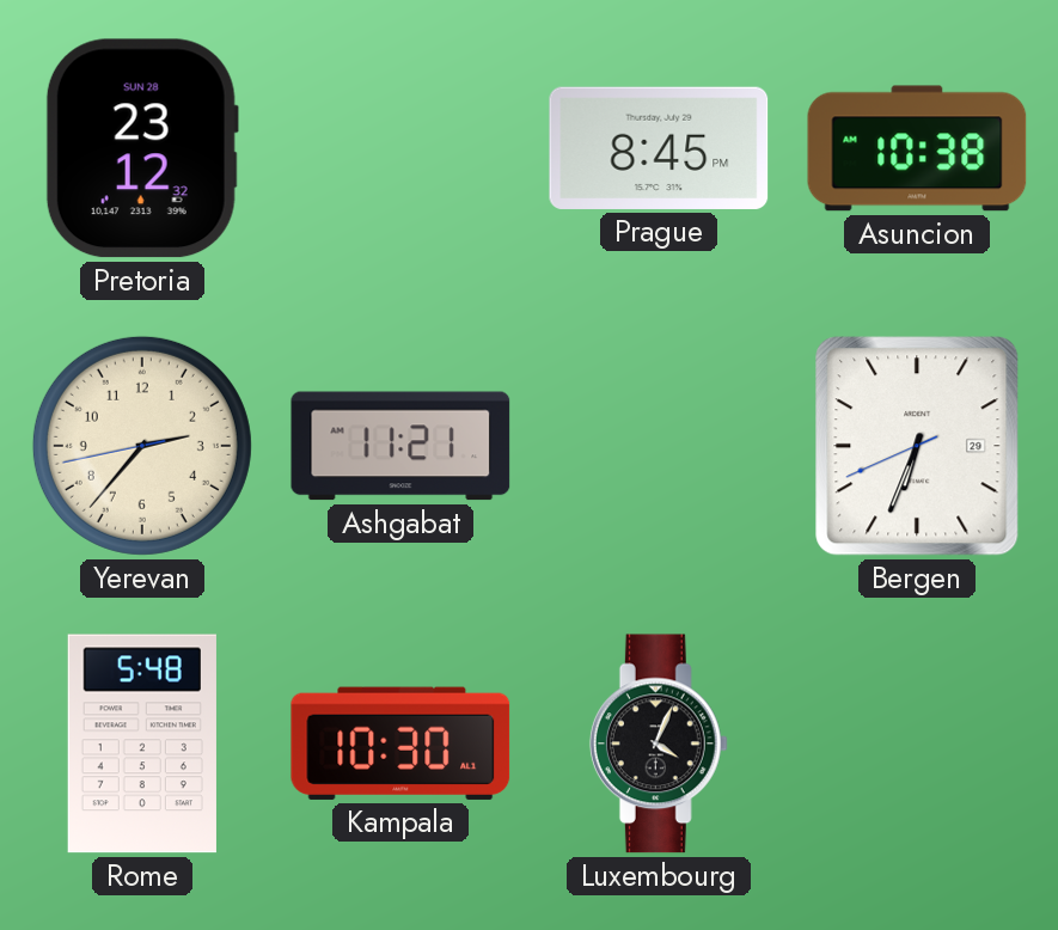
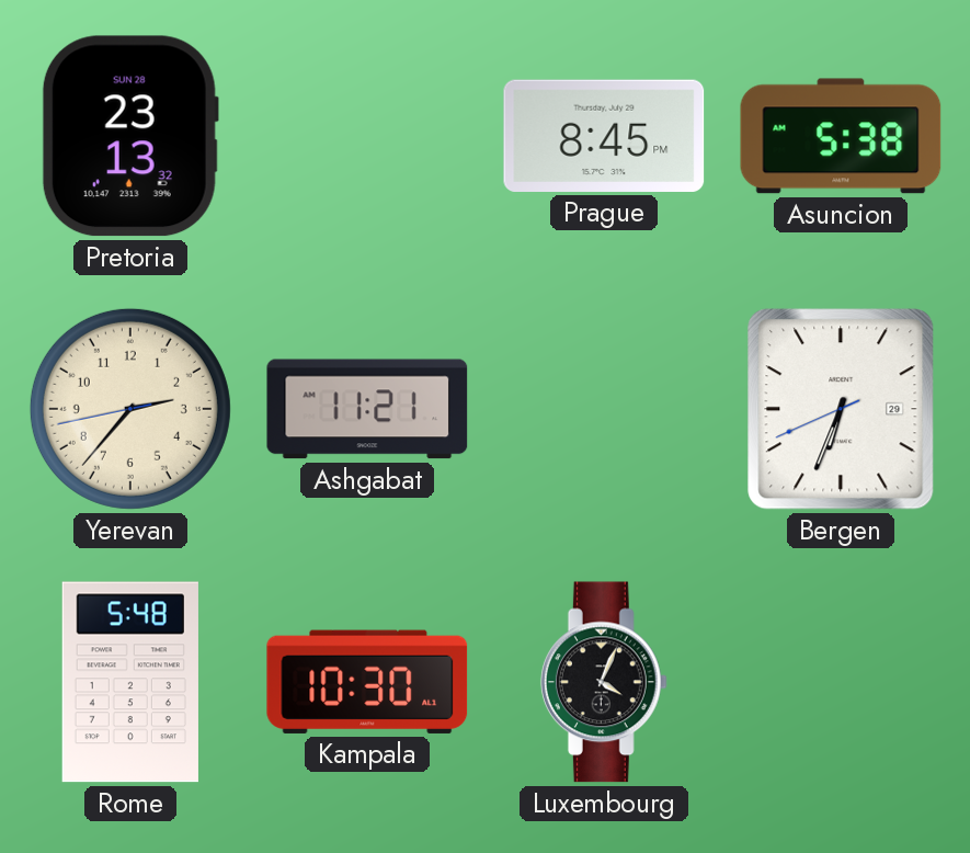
Pretoria: 23:12 -> 23:13
Asuncion: 10:38 -> 5:38
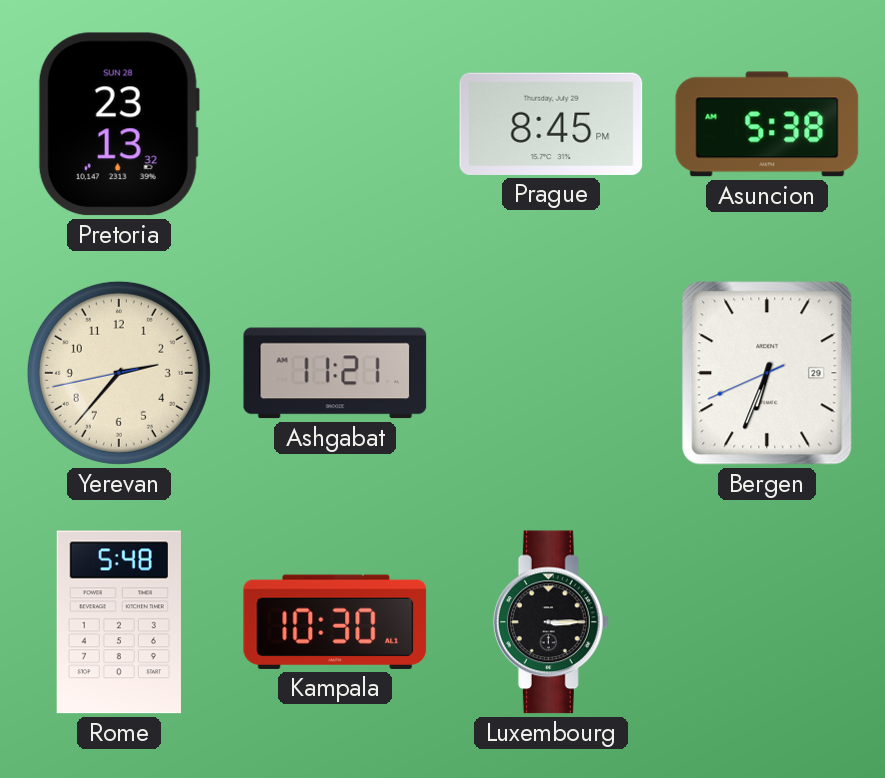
Luxembourg: 4:04 -> 3:15
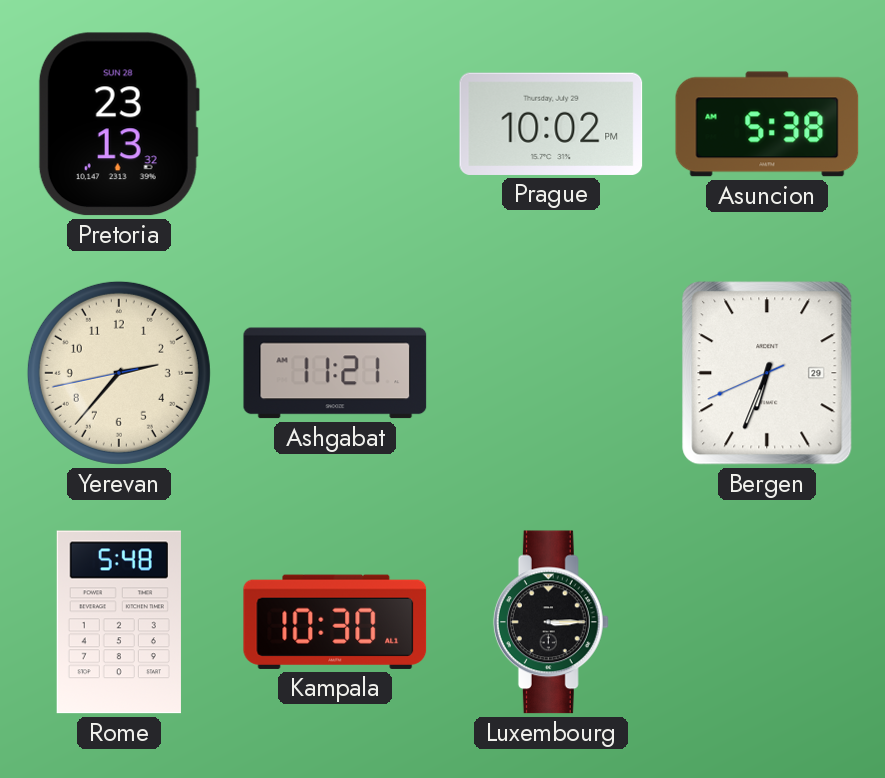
Prague: 8:45 -> 10:02
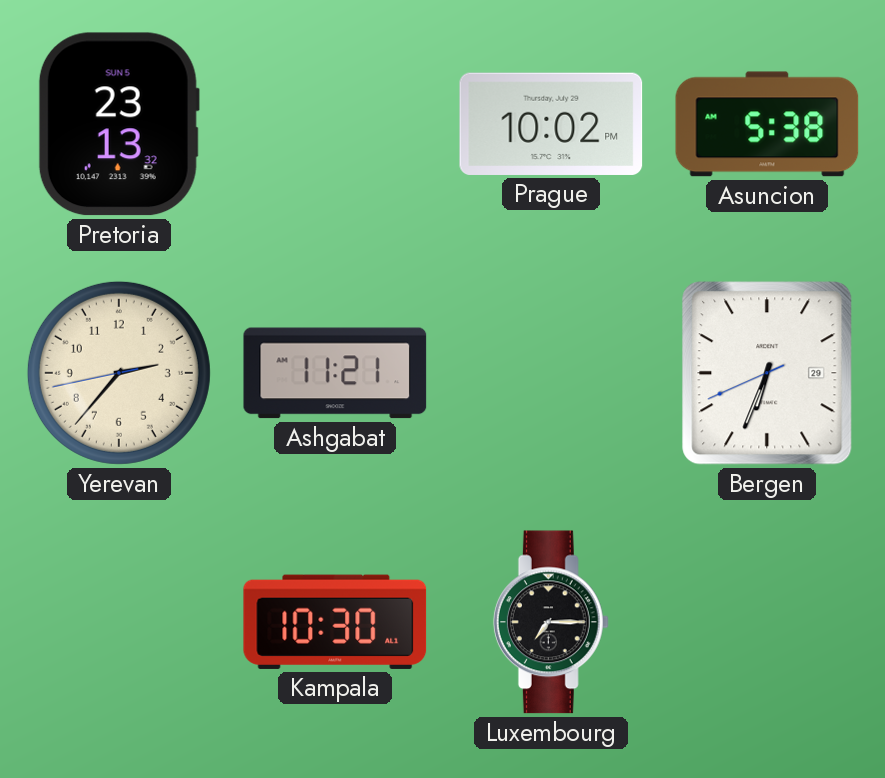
Pretoria date: SUN 28 -> SUN 5
Rome: 5:48 -> none
Luxembourg: 3:15 -> 7:15
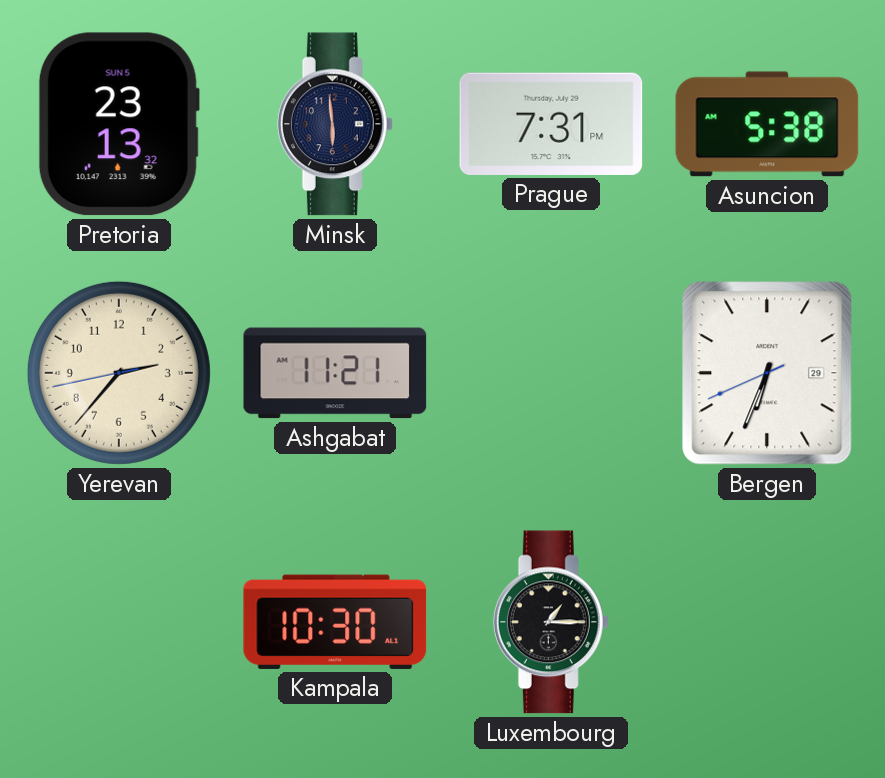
Minsk: none -> 5:59
Prague: 10:02 -> 7:31
Luxembourg: 7:15 -> 1:15
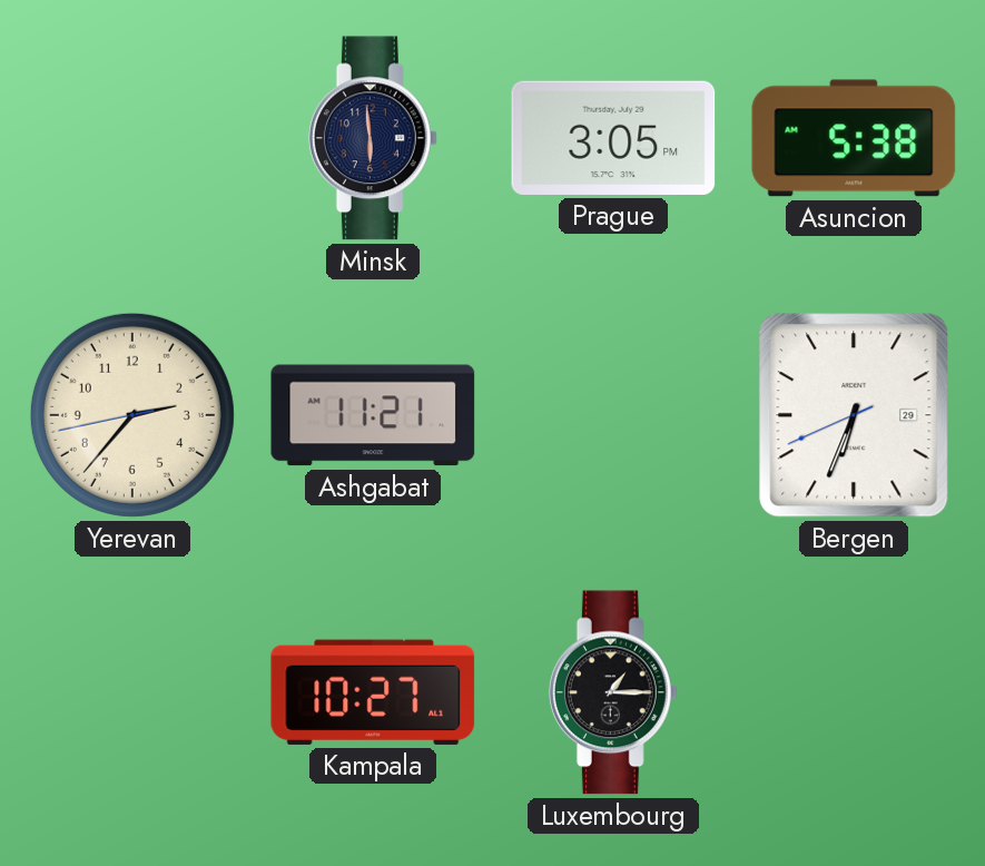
Pretoria: 23:13 -> none
Prague: 7:31 -> 3:05
Kampala: 10:30 -> 10:27
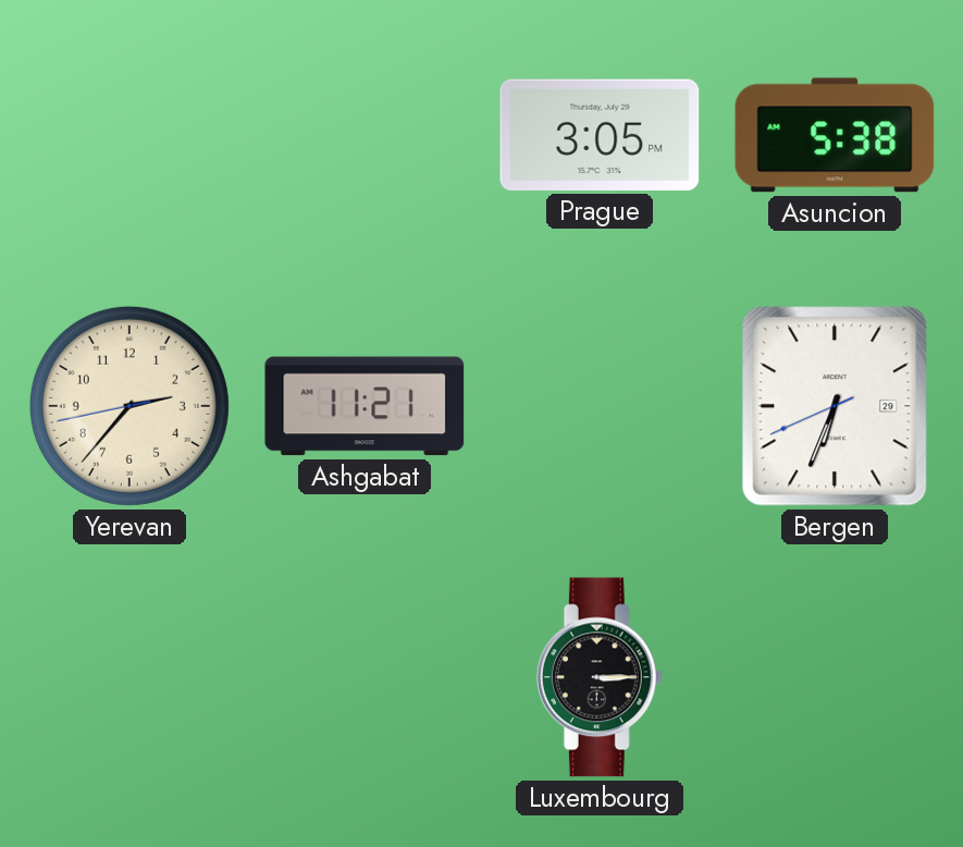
Minsk: 5:59 -> none
Kampala: 10:27 -> none
Luxembourg: 1:15 -> 3:15
